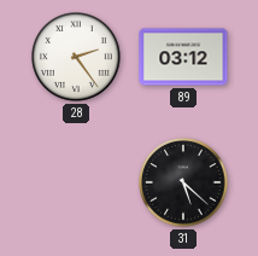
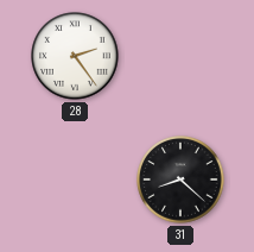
89: 03:12 -> none
31: 5:22 -> 8:22
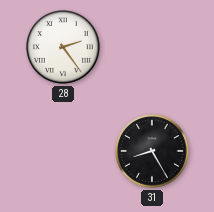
31: 8:22 -> 8:25
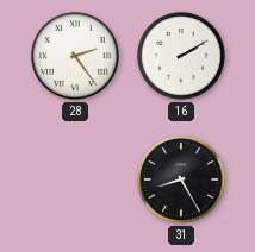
16: none -> 2:10
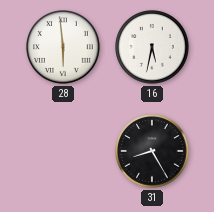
28: 2:24 -> 5:59
16: 2:10 -> 5:32
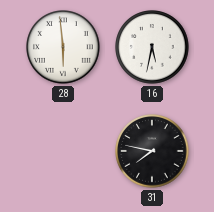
31: 8:25 -> 7:47
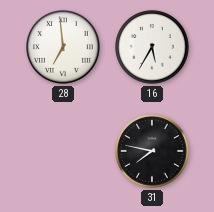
28: 5:59 -> 6:59
16: 5:32 -> 5:35
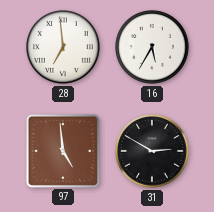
97: none -> 4:59
31: 7:47 -> 2:50
